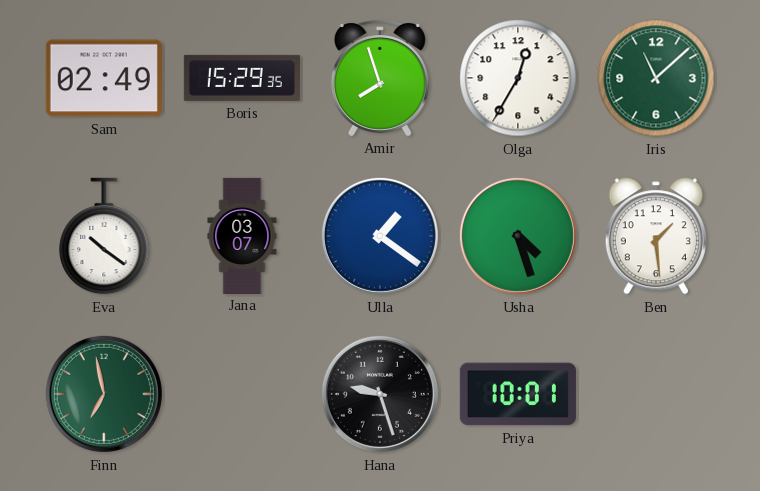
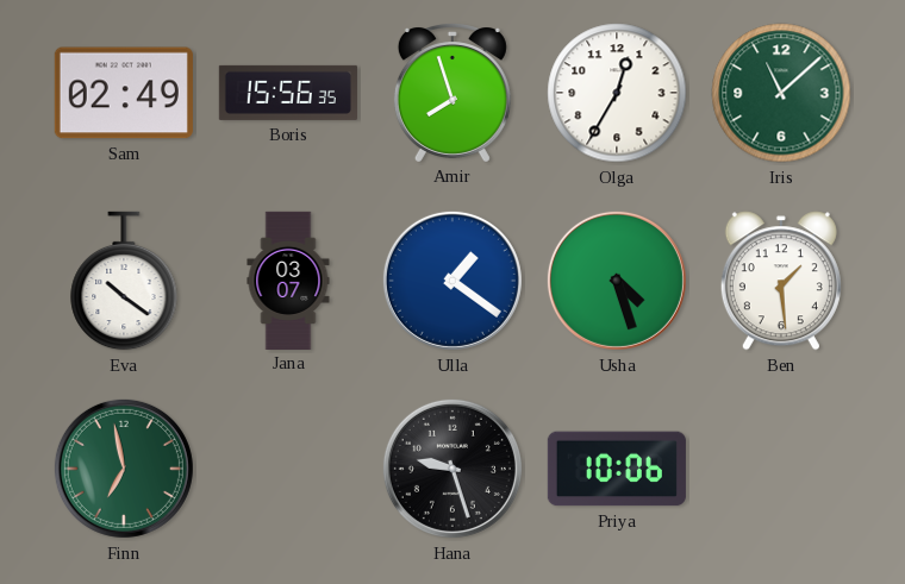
Boris: 15:29 -> 15:56
Priya: 10:01 -> 10:06
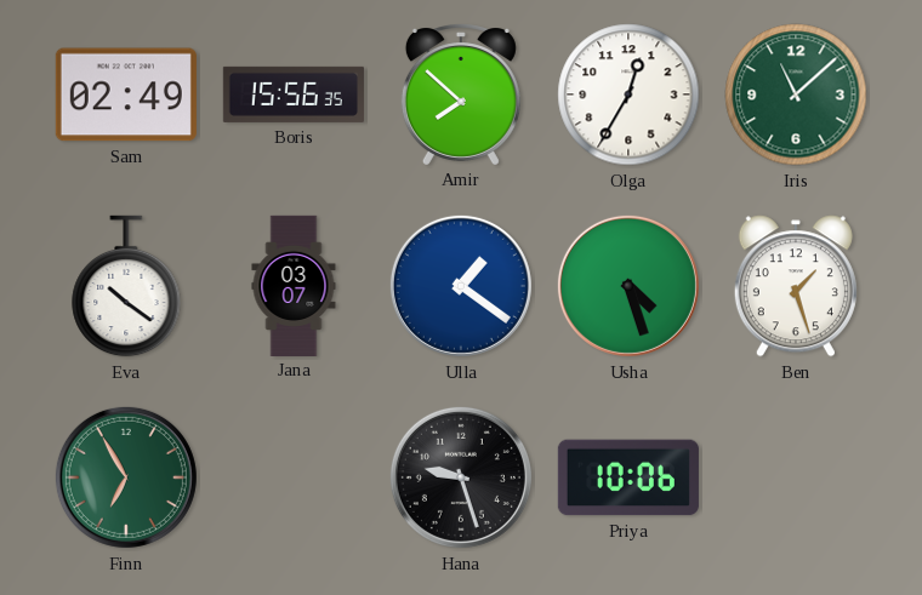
Amir: 7:57 -> 7:52
Ben: 1:29 -> 1:27
Finn: 6:58 -> 6:55
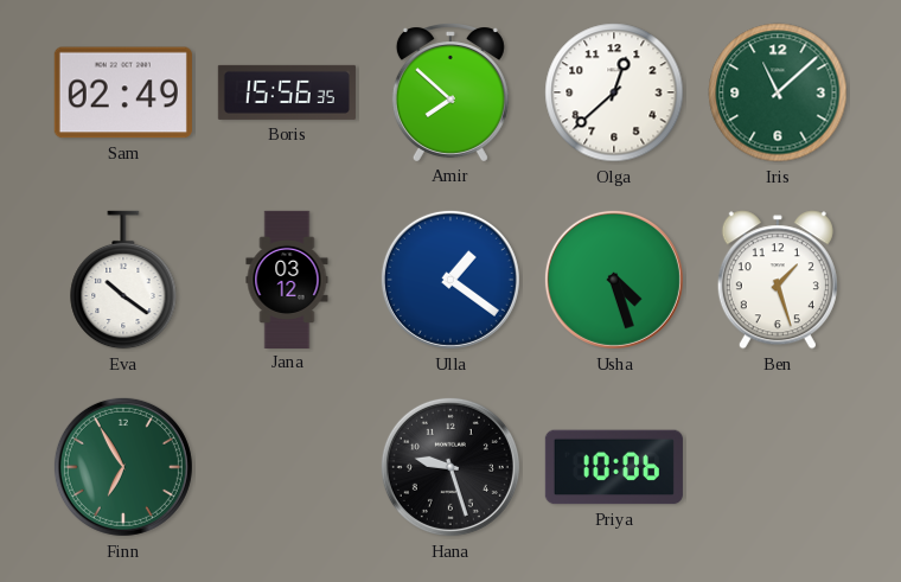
Olga: 12:35 -> 12:38
Jana: 03:07 -> 03:12
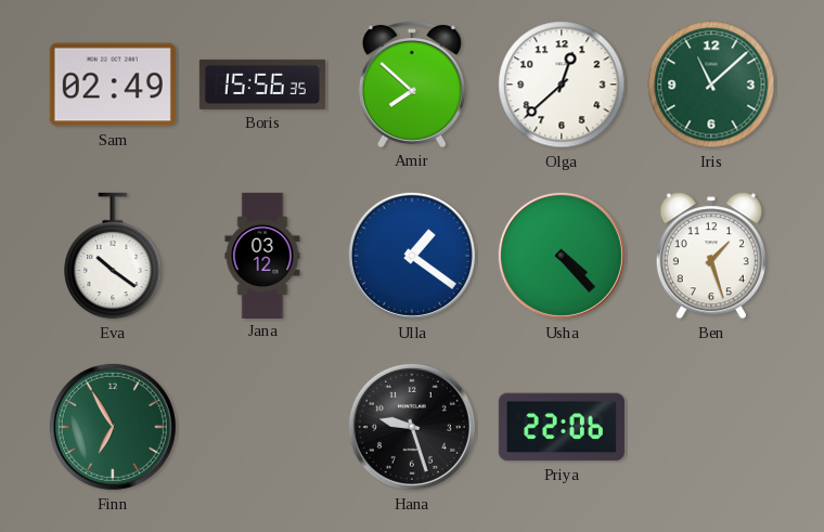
Usha: 4:27 -> 4:23
Priya: 10:06 -> 22:06
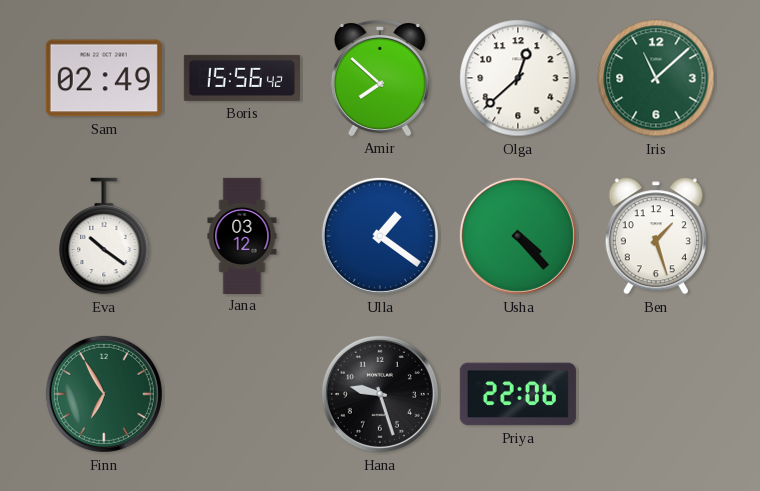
Boris: 15:56:35 -> 15:56:42
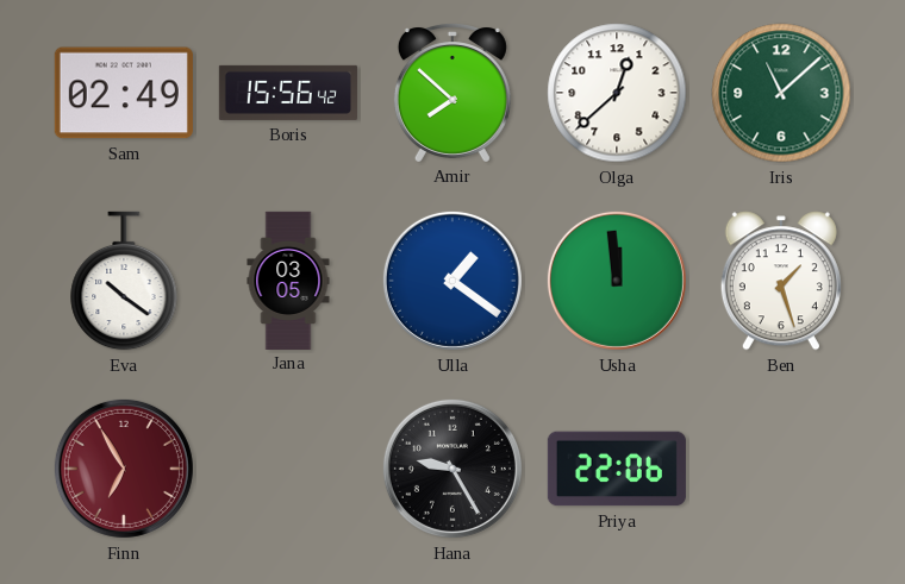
Jana: 03:12 -> 03:05
Usha: 4:23 -> 11:59
Finn dial: green -> burgundy
Hana: 9:27 -> 9:25
